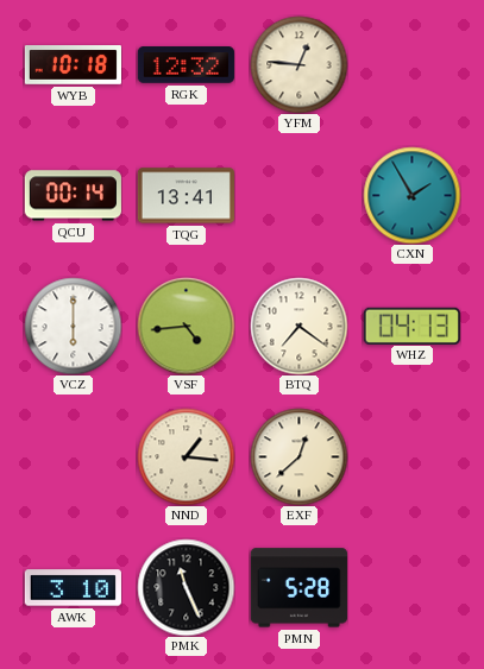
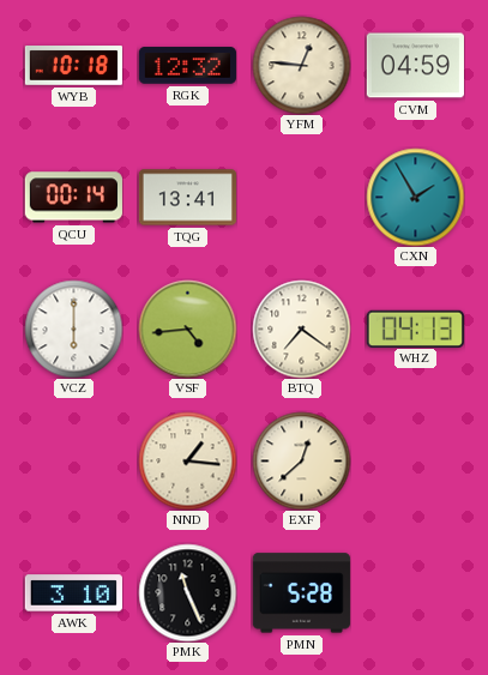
CVM: none -> 04:59
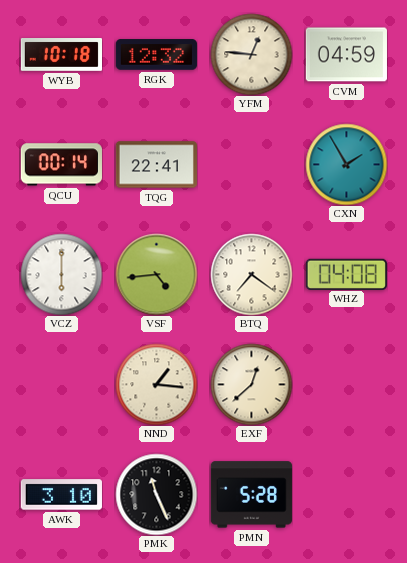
TQG: 13:41 -> 22:41
WHZ: 04:13 -> 04:08
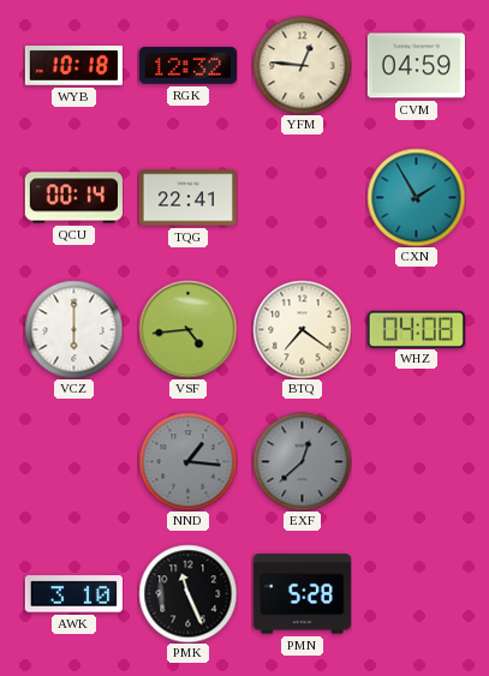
NND dial: cream -> grey
EXF dial: cream -> grey
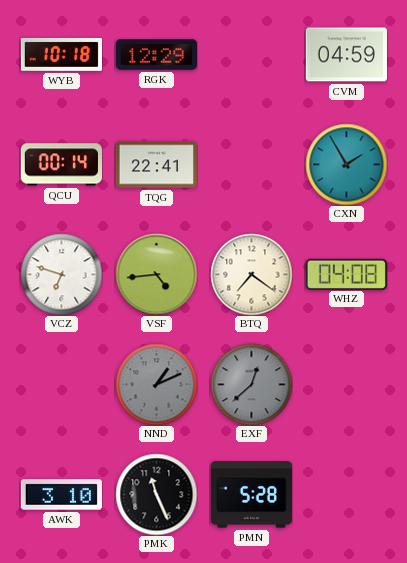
RGK: 12:32 -> 12:29
YFM: 12:46 -> none
VCZ: 6:00 -> 6:48
NND: 1:16 -> 1:11
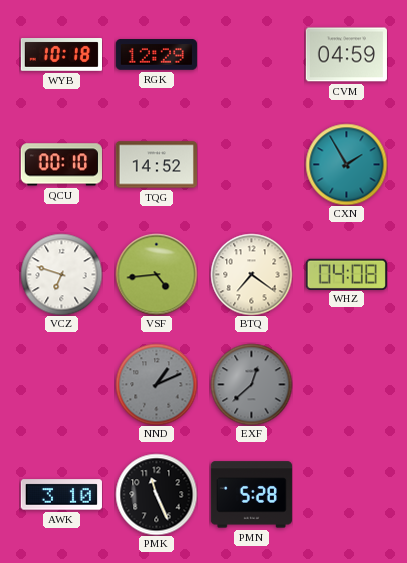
QCU: 00:14 -> 00:10
TQG: 22:41 -> 14:52
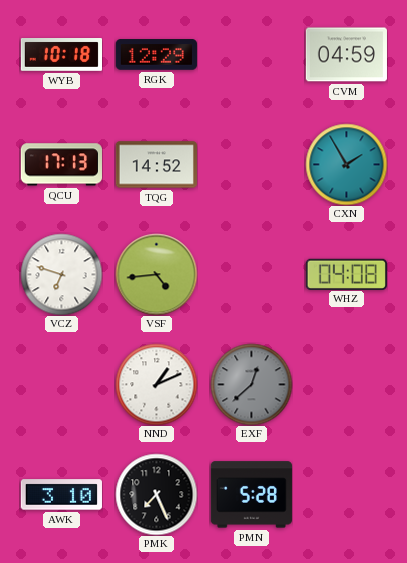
QCU: 00:10 -> 17:13
BTQ: 7:21 -> none
NND dial: grey -> white
PMK: 11:26 -> 7:26
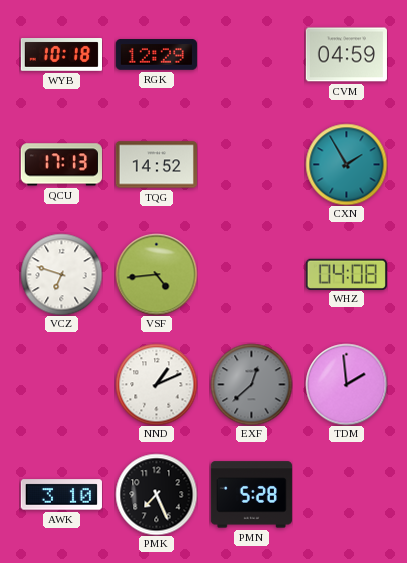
TDM: none -> 1:59
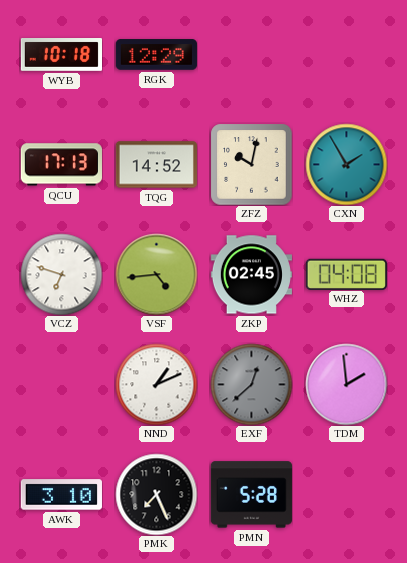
CVM: 04:59 -> none
ZFZ: none -> 10:02
ZKP: none -> 02:45
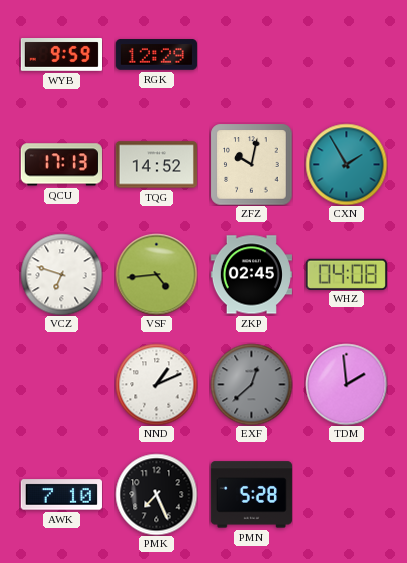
WYB: 10:18 -> 9:59
AWK: 3:10 -> 7:10
